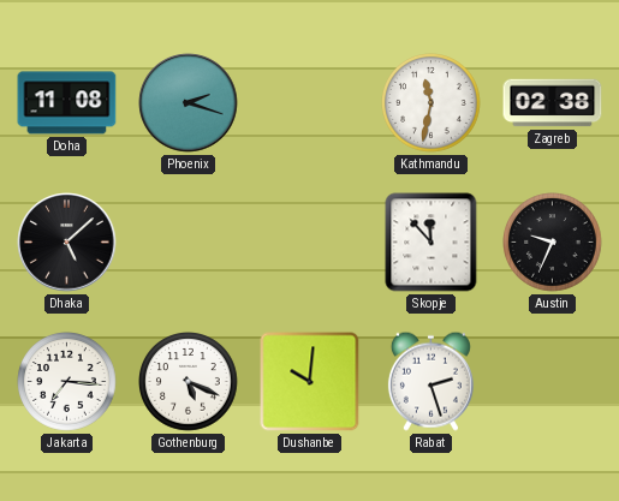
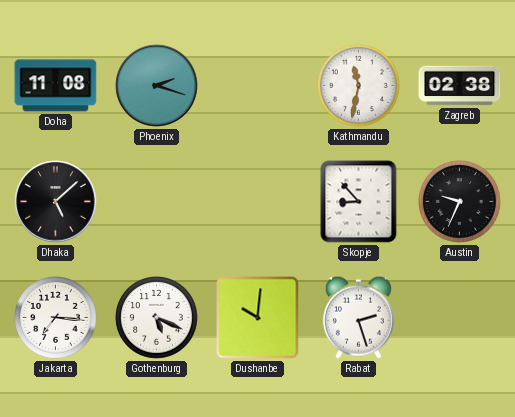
Skopje: 11:53 -> 8:53
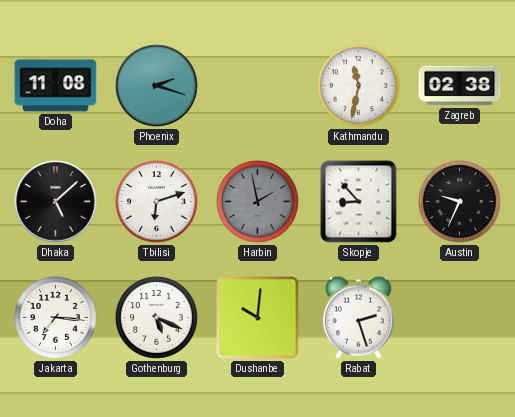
Tbilisi: none -> 6:12
Harbin: none -> 1:58
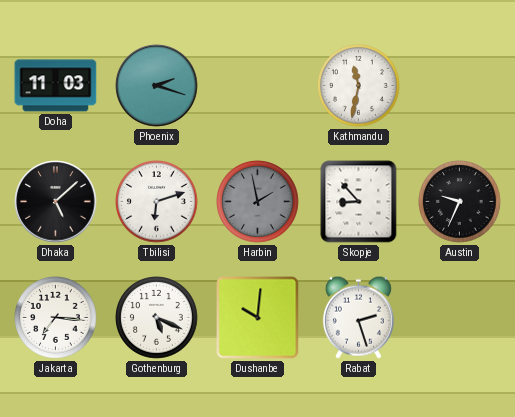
Doha: 11:08 -> 11:03
Zagreb: 02:38 -> none
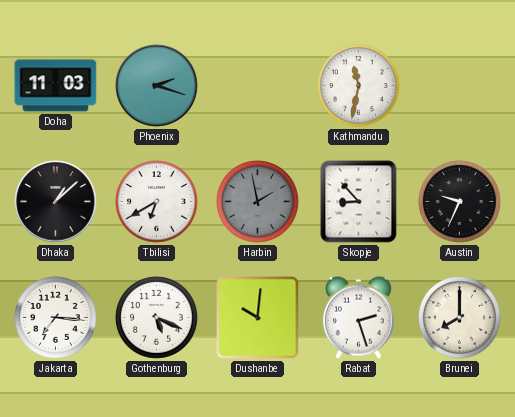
Dhaka: 5:08 -> 1:08
Tbilisi: 6:12 -> 6:40
Brunei: none -> 8:00
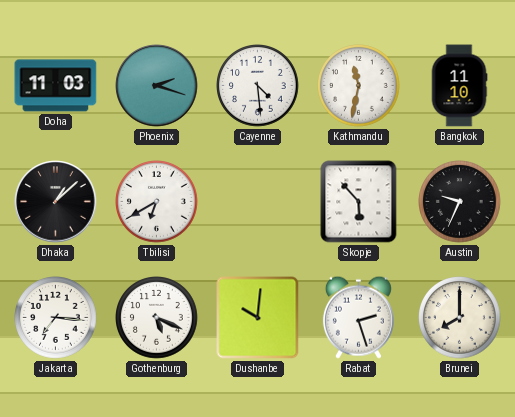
Cayenne: none -> 4:29
Bangkok: none -> 11:10
Harbin: 1:58 -> none
Skopje: 8:53 -> 5:53
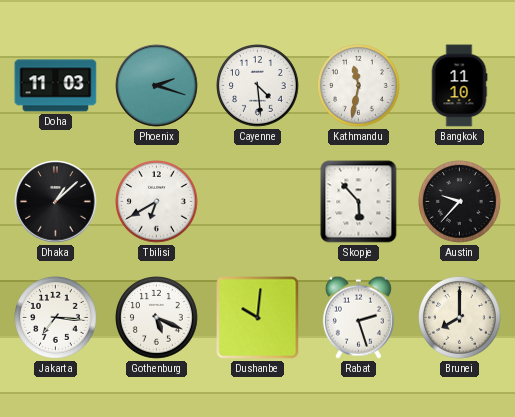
Austin: 9:34 -> 9:37
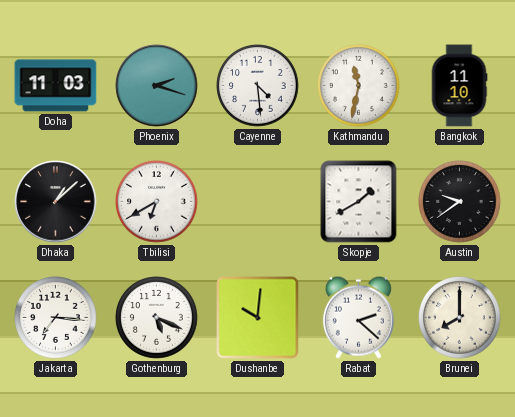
Skopje: 5:53 -> 1:40
Austin: 9:37 -> 9:39
Rabat: 2:27 -> 2:22
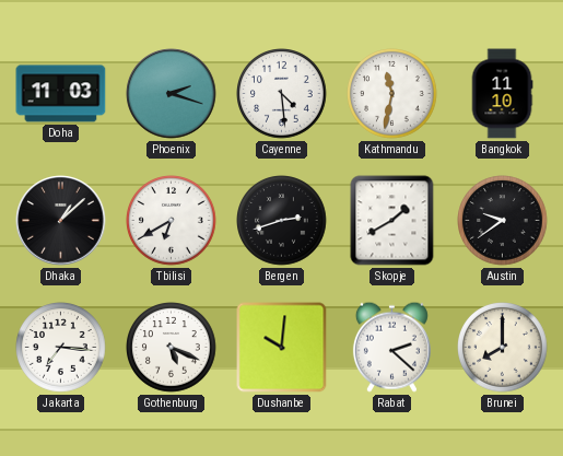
Bergen: none -> 2:42
